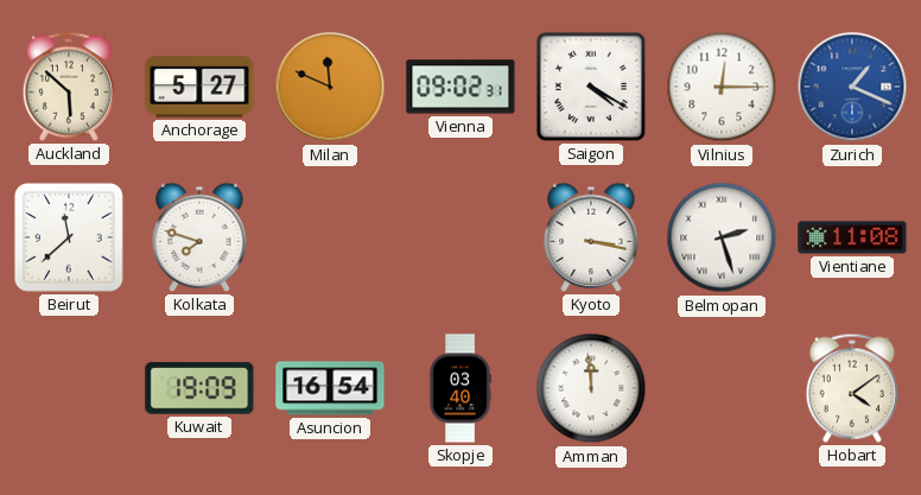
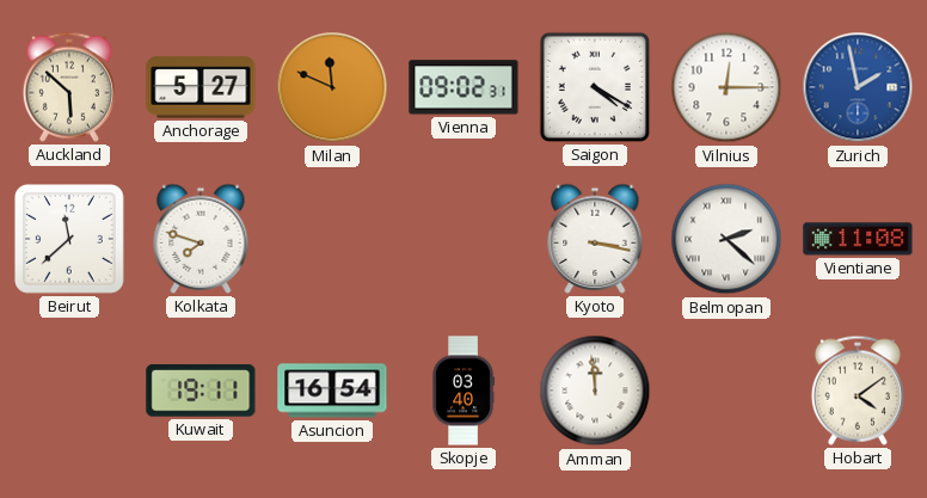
Zurich: 1:19 -> 1:58
Belmopan: 2:27 -> 2:22
Kuwait: 19:09 -> 19:11
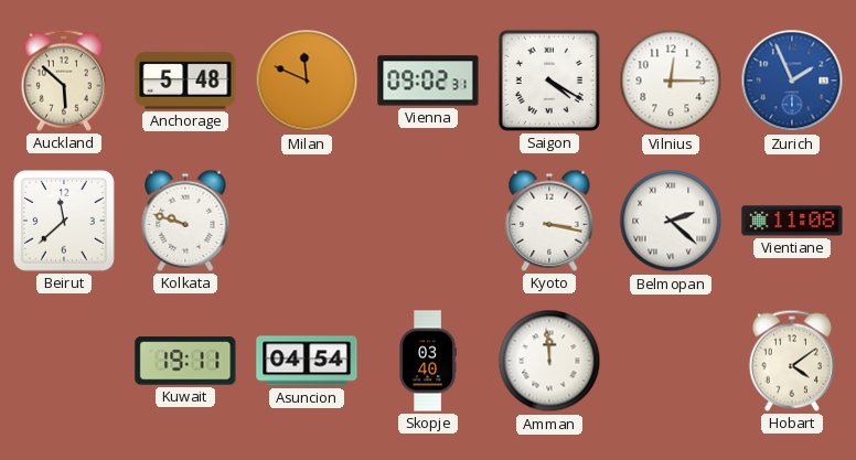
Anchorage: 5:27 -> 5:48
Zurich: 1:58 -> 1:56
Kolkata: 7:48 -> 9:48
Asuncion: 16:54 -> 04:54
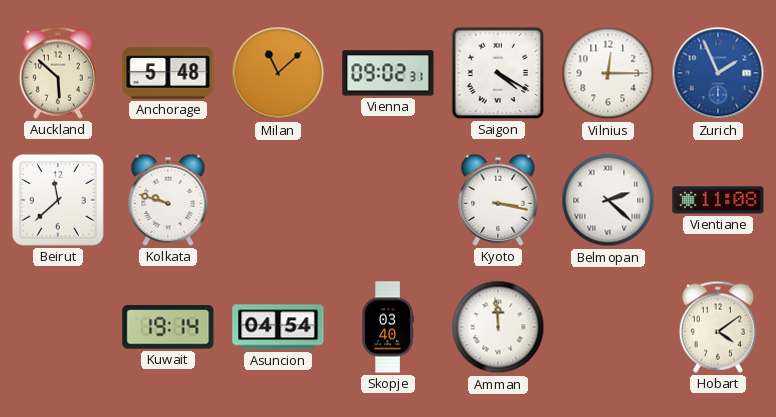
Milan: 11:49 -> 11:08
Kuwait: 19:11 -> 19:14
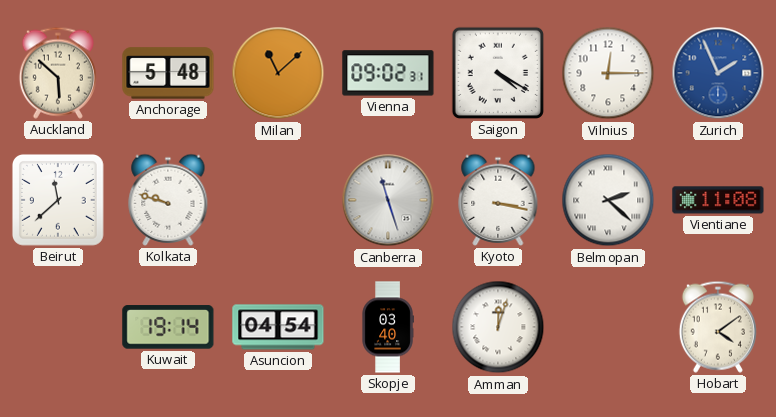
Canberra: none -> 11:27
Amman: 11:59 -> 12:03
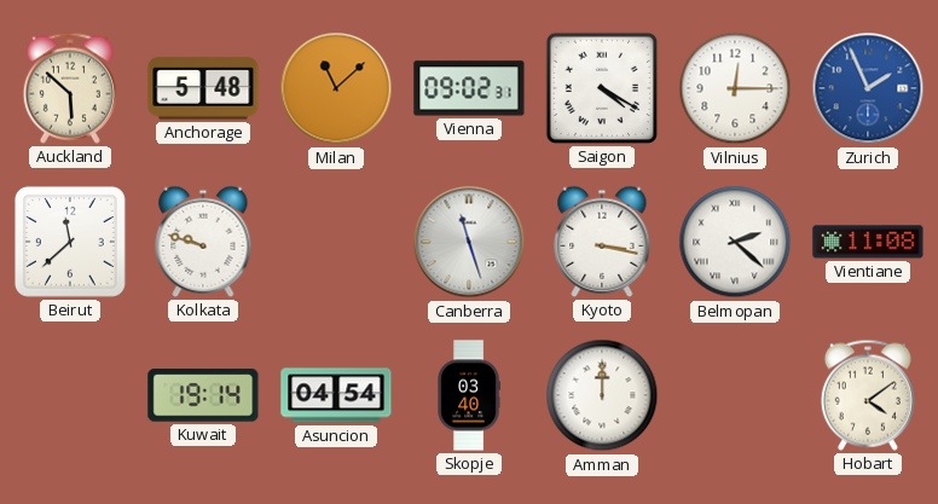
Amman: 12:03 -> 12:00
